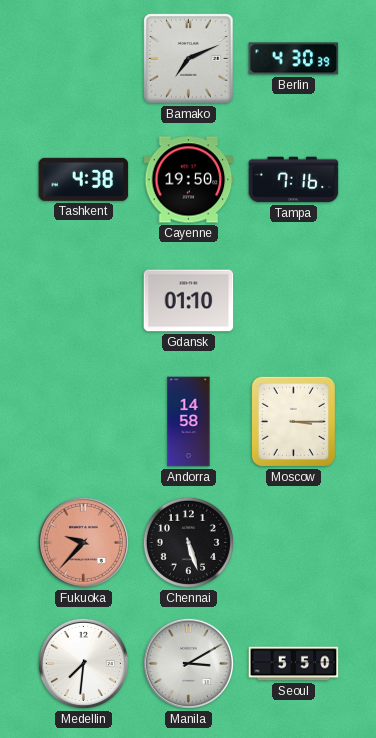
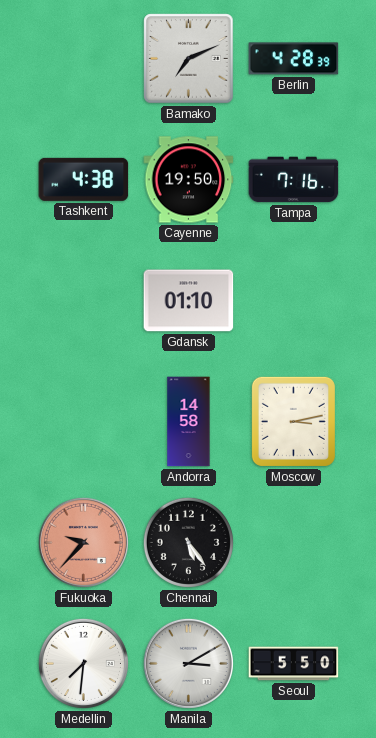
Berlin: 4:30 -> 4:28
Moscow: 3:15 -> 3:13
Chennai: 5:27 -> 5:24
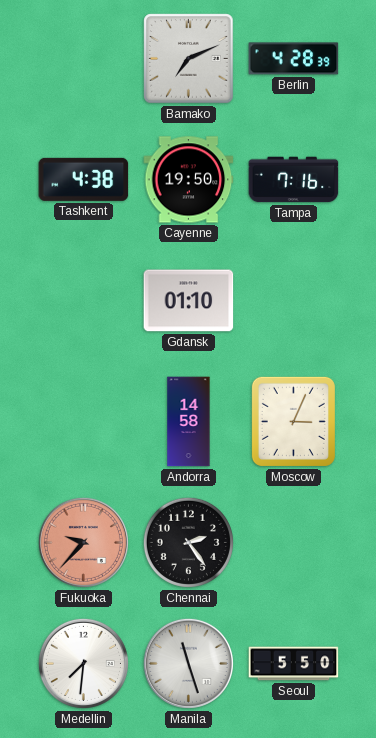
Moscow: 3:13 -> 3:04
Chennai: 5:24 -> 2:24
Manila: 3:10 -> 11:27
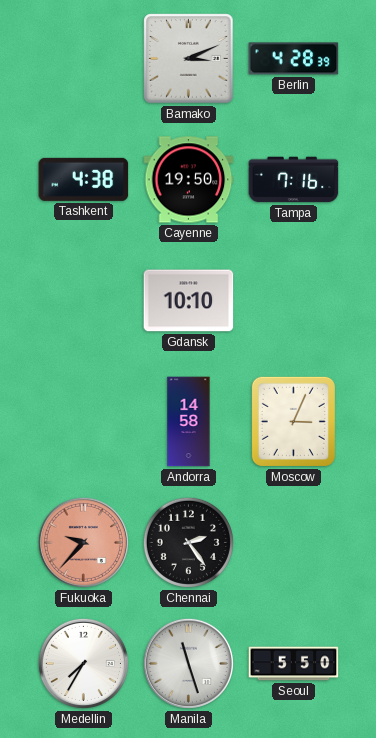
Bamako: 7:11 -> 3:11
Gdansk: 01:10 -> 10:10
Medellin: 7:31 -> 7:35
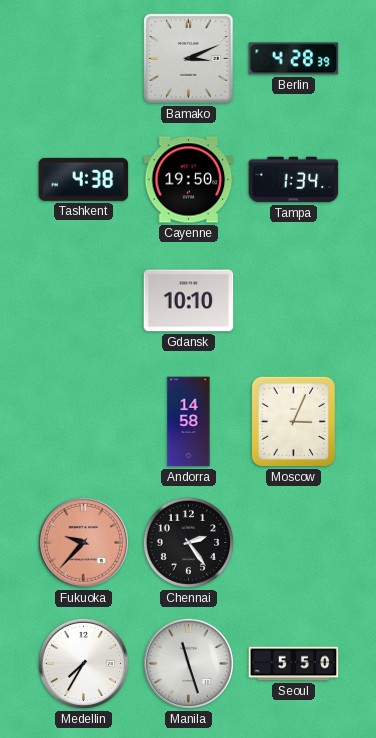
Tampa: 7:16 -> 1:34
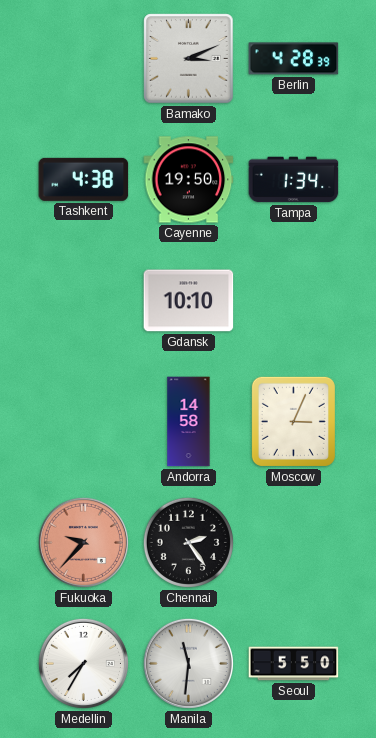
Manila: 11:27 -> 11:31
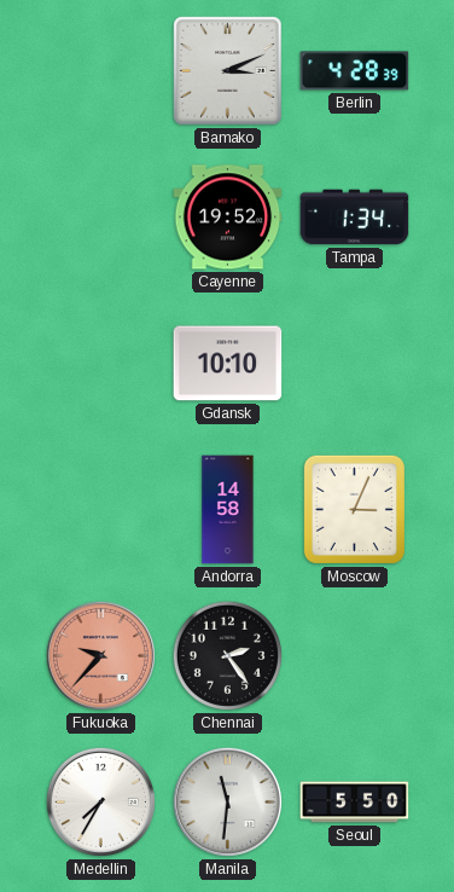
Tashkent: 4:38 -> none
Cayenne: 19:50 -> 19:52
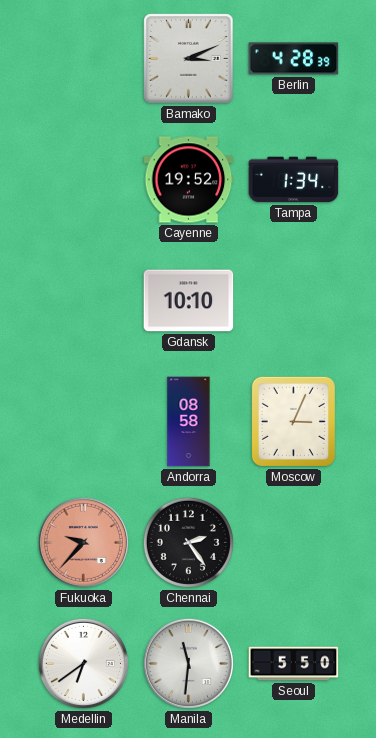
Andorra: 14:58 -> 08:58
Medellin: 7:35 -> 6:39
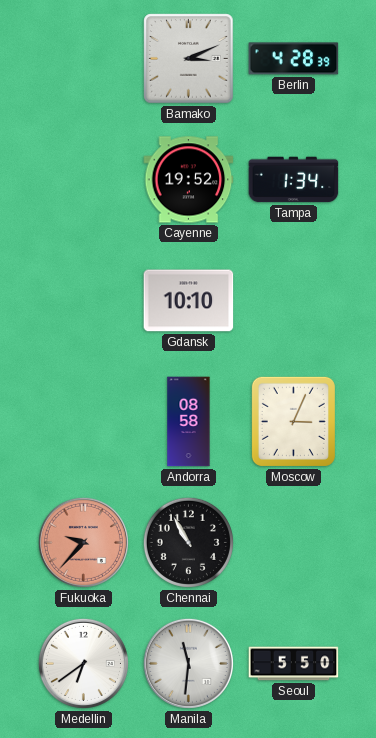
Chennai: 2:24 -> 10:55
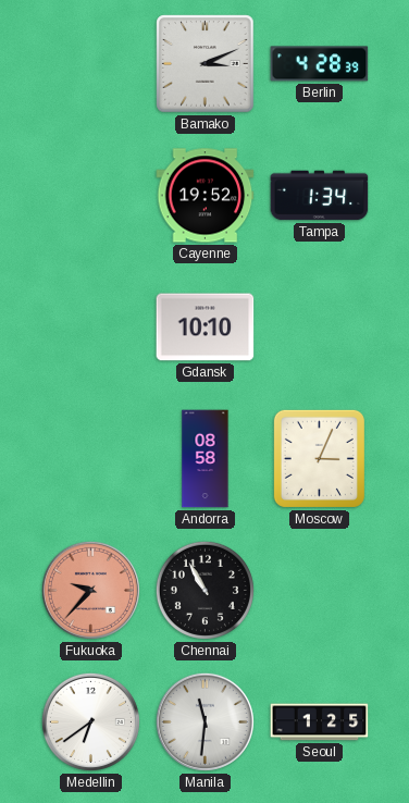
Seoul: 5:50 -> 1:25
